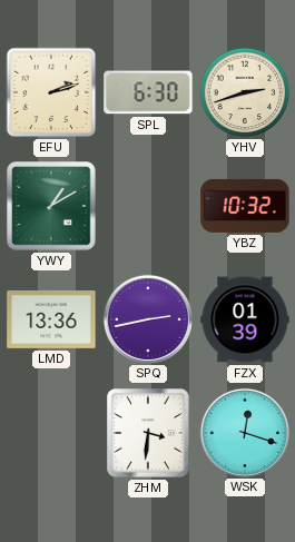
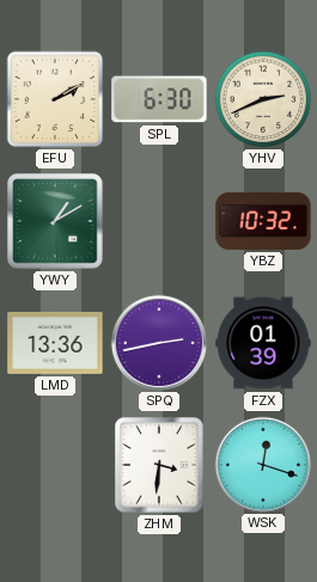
EFU: 2:12 -> 2:10
YHV: 2:42 -> 2:41
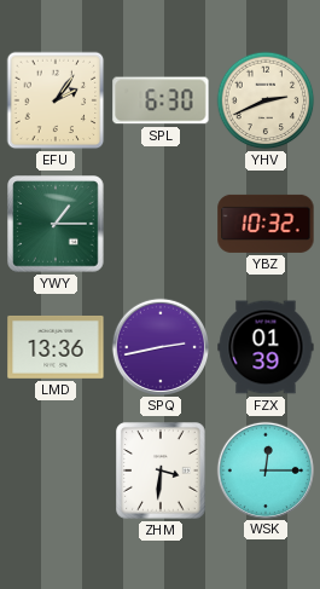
EFU: 2:10 -> 2:06
YWY: 1:10 -> 1:15
WSK: 12:18 -> 12:15
